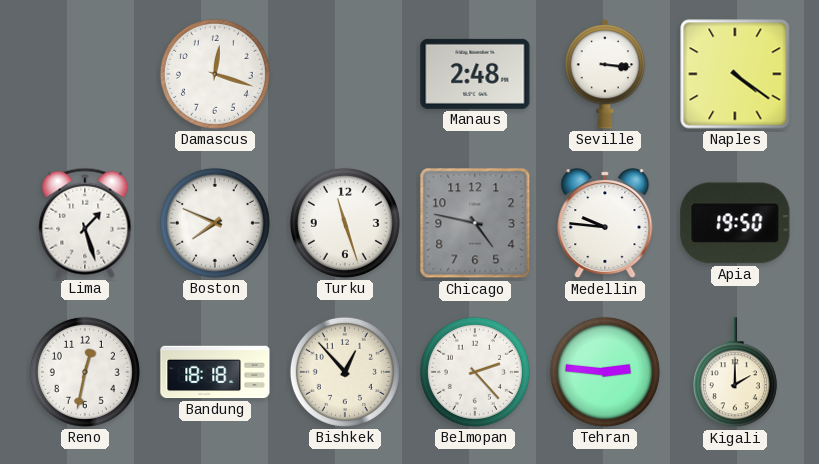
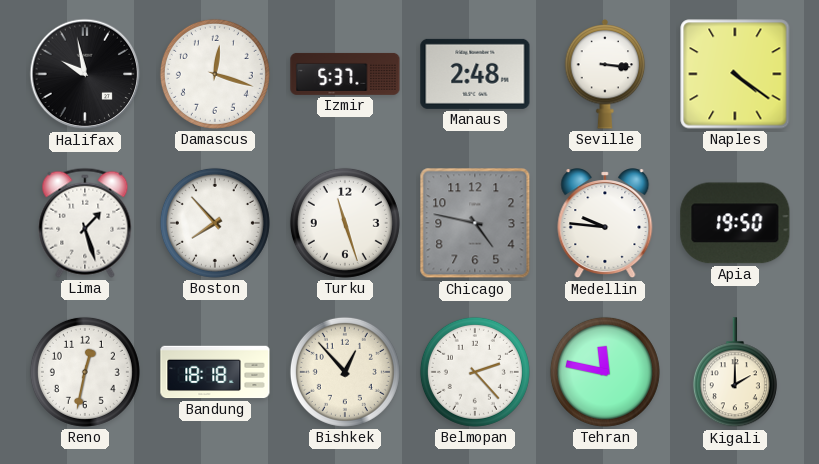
Halifax: none -> 9:58
Izmir: none -> 5:37
Boston: 7:49 -> 7:53
Tehran: 2:46 -> 11:47
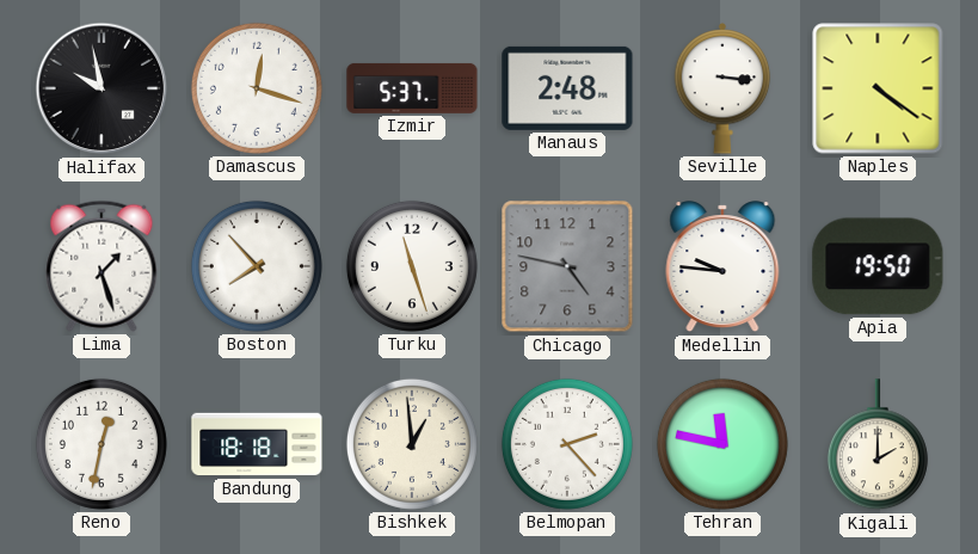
Bishkek: 12:53 -> 12:59
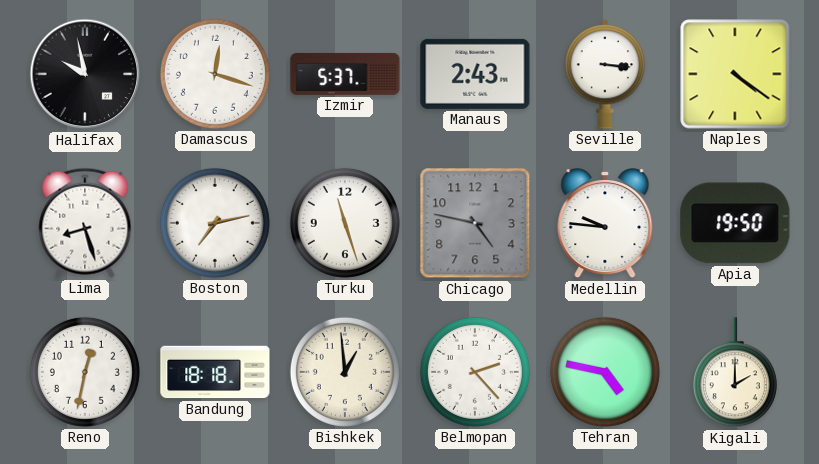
Manaus: 2:48 -> 2:43
Lima: 1:27 -> 8:27
Boston: 7:53 -> 7:13
Tehran: 11:47 -> 4:47
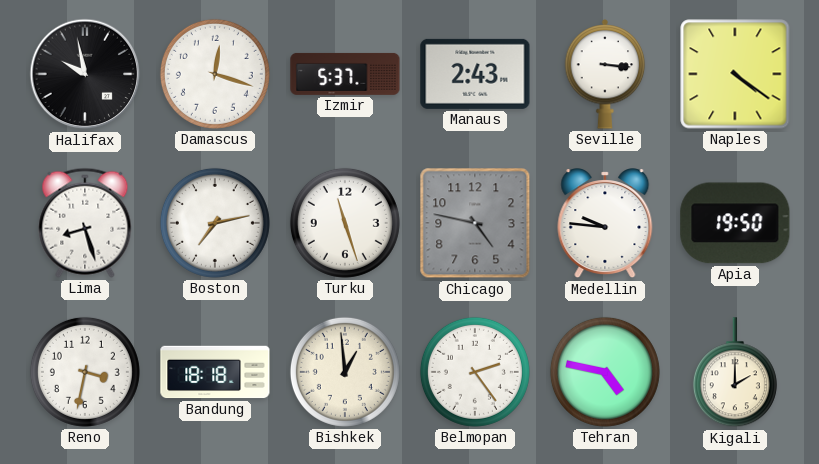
Reno: 12:32 -> 3:32
Belmopan: 2:23 -> 2:24
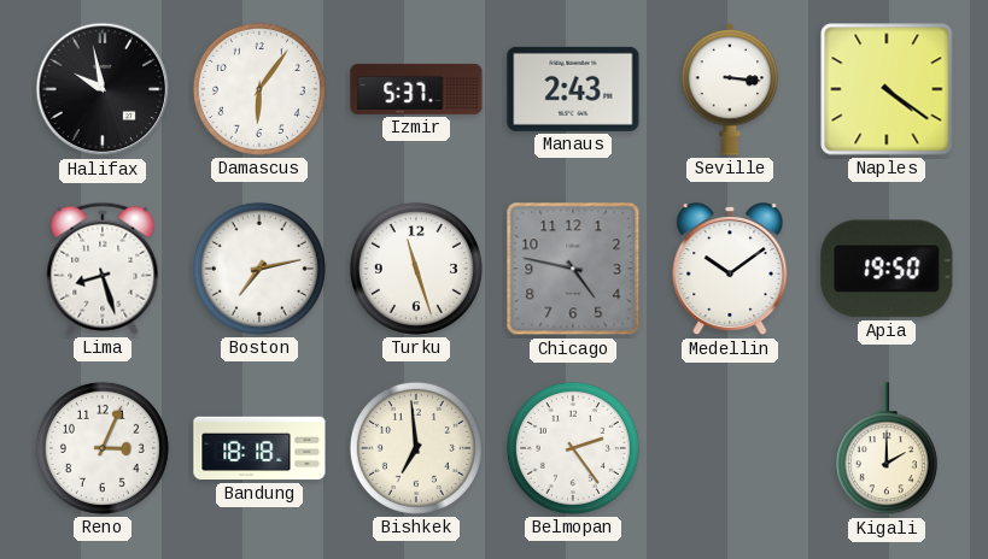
Damascus: 12:18 -> 6:06
Medellin: 9:46 -> 10:09
Reno: 3:32 -> 3:04
Bishkek: 12:59 -> 6:59
Tehran: 4:47 -> none
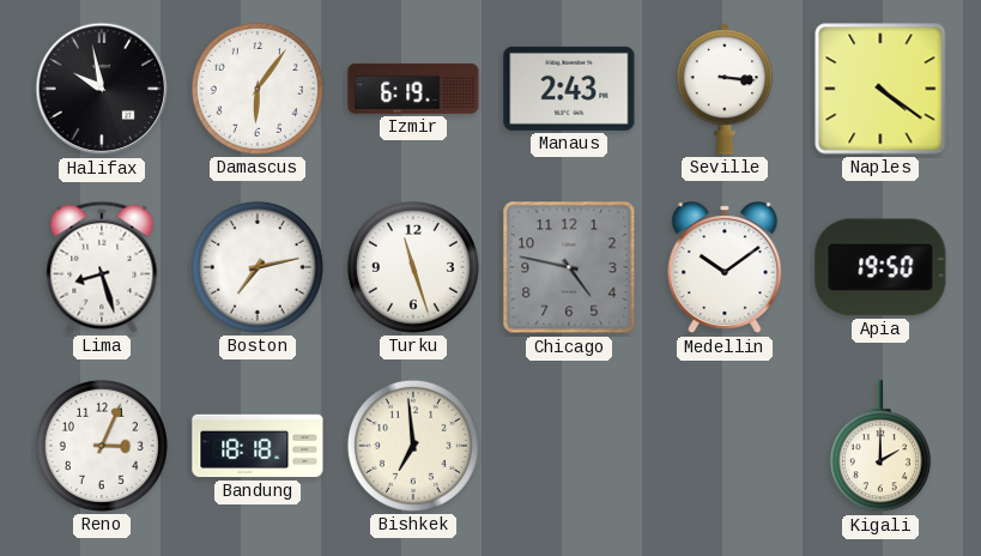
Izmir: 5:37 -> 6:19
Belmopan: 2:24 -> none
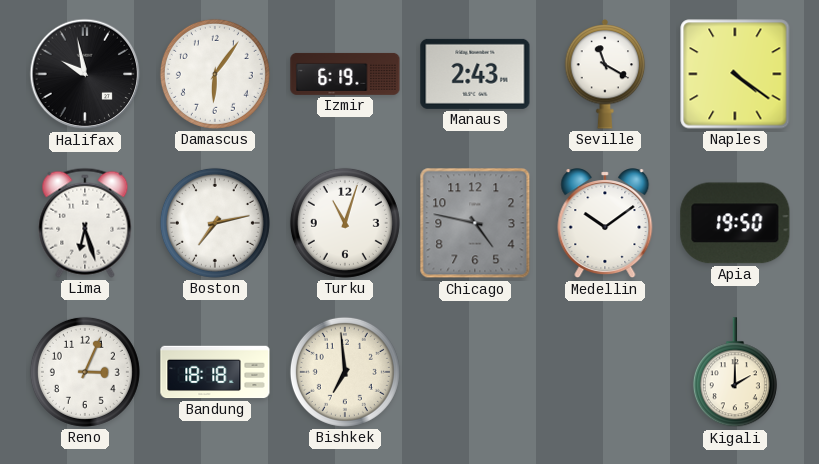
Seville: 3:16 -> 11:20
Lima: 8:27 -> 6:27
Turku: 11:27 -> 11:03
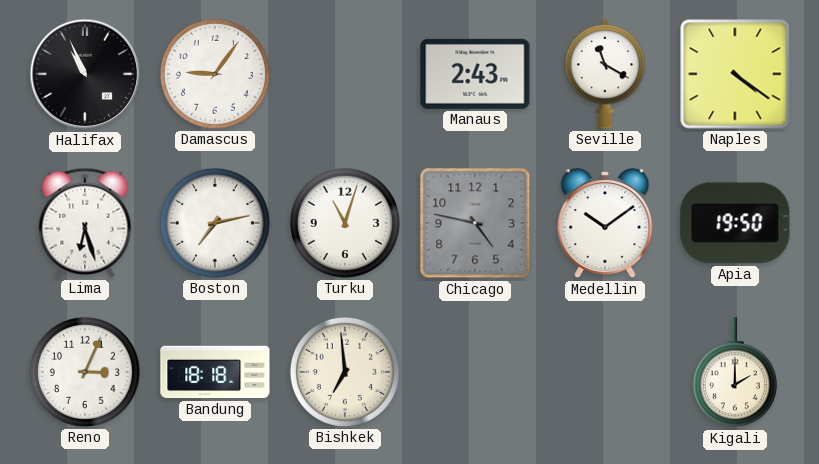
Halifax: 9:58 -> 10:56
Damascus: 6:06 -> 9:06
Izmir: 6:19 -> none
